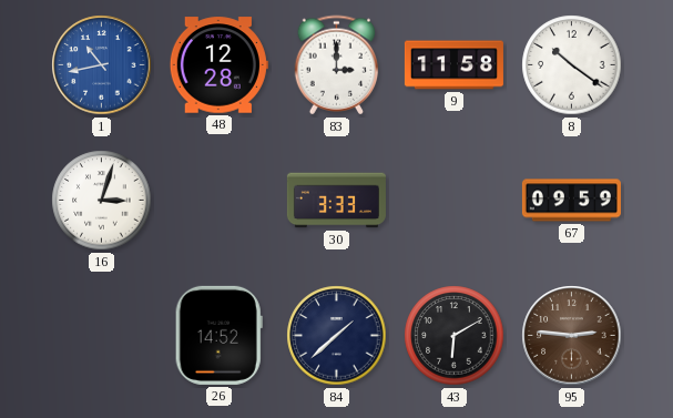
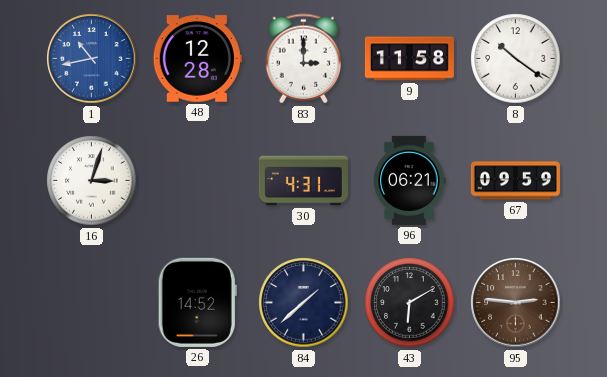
30: 3:33 -> 4:31
96: none -> 06:21
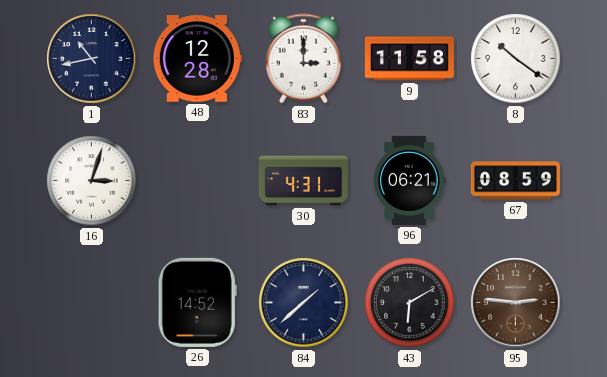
1 dial: blue -> navy
67: 09:59 -> 08:59
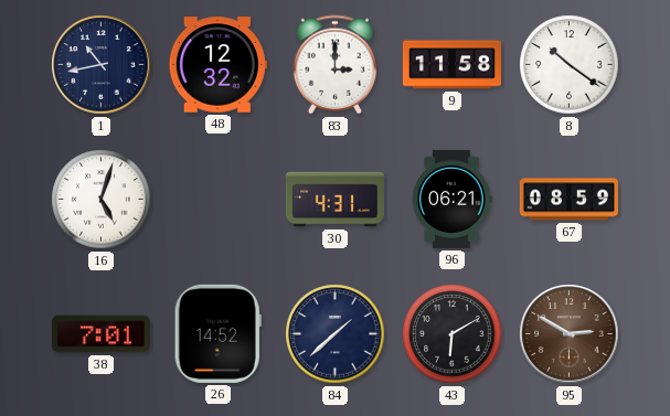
48: 12:28 -> 12:32
16: 3:03 -> 5:03
38: none -> 7:01
95: 2:46 -> 2:50
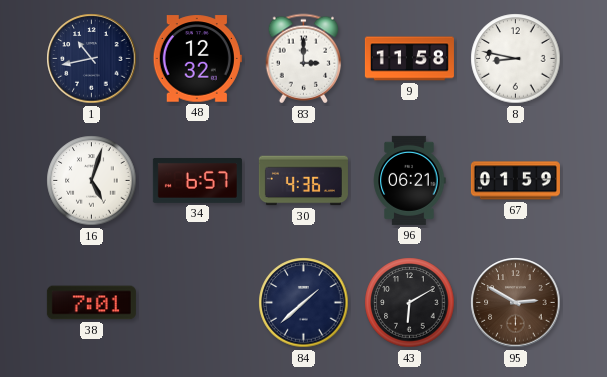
8: 10:21 -> 8:47
34: none -> 6:57
30: 4:31 -> 4:36
67: 08:59 -> 01:59
26: 14:52 -> none
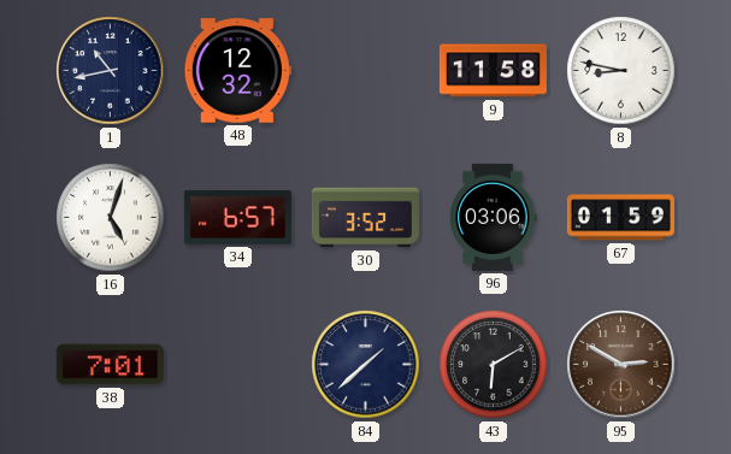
83: 3:00 -> none
30: 4:36 -> 3:52
96: 06:21 -> 03:06
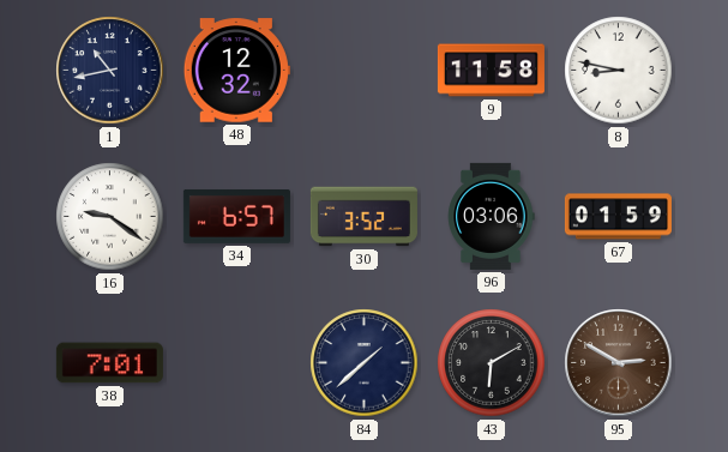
16: 5:03 -> 9:21
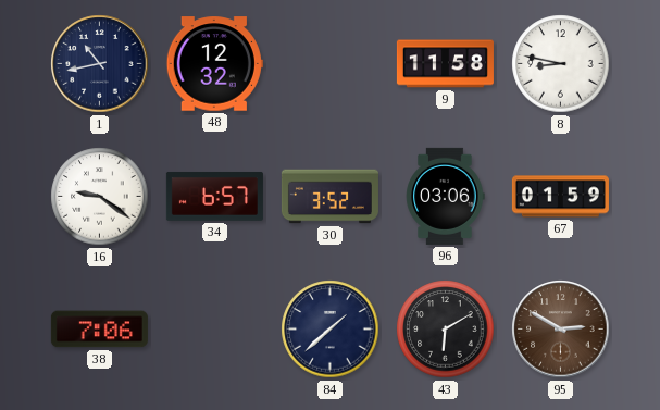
38: 7:01 -> 7:06
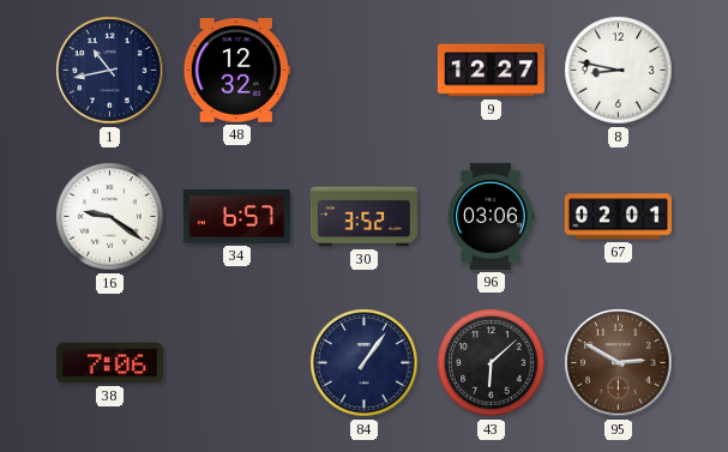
9: 11:58 -> 12:27
67: 01:59 -> 02:01
84: 1:38 -> 1:06
43: 6:10 -> 6:08
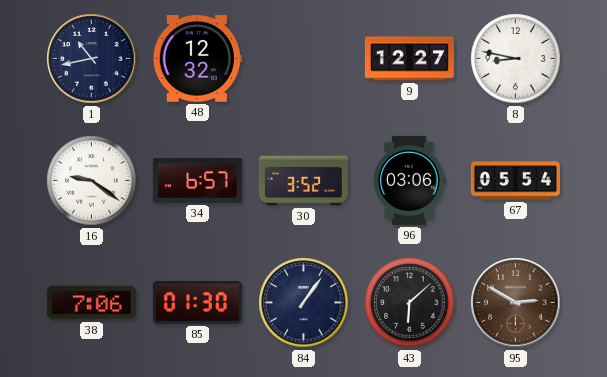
67: 02:01 -> 05:54
85: none -> 01:30
